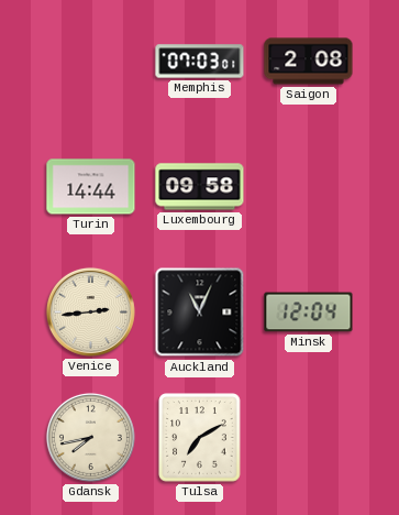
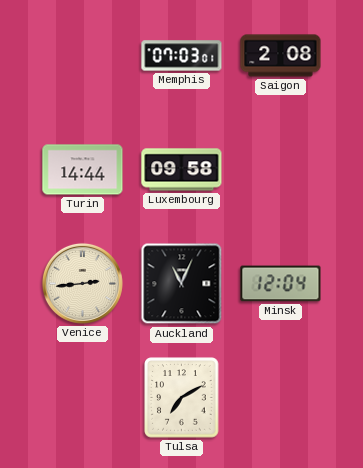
Gdansk: 7:43 -> none
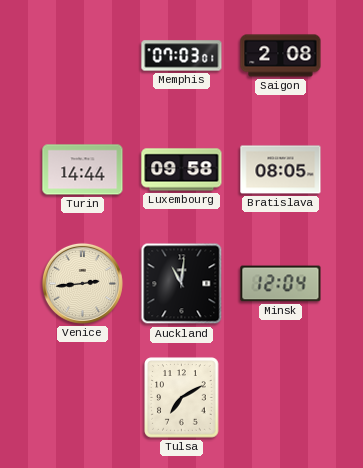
Bratislava: none -> 08:05
Auckland: 11:04 -> 11:01
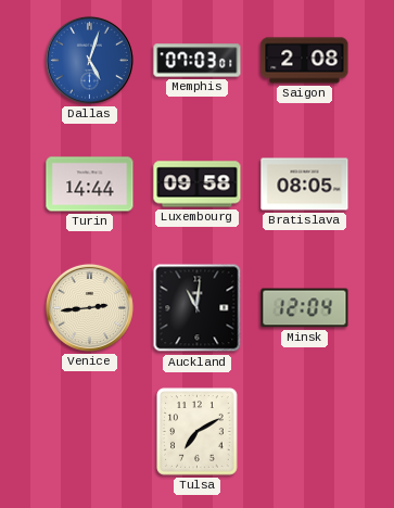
Dallas: none -> 5:03
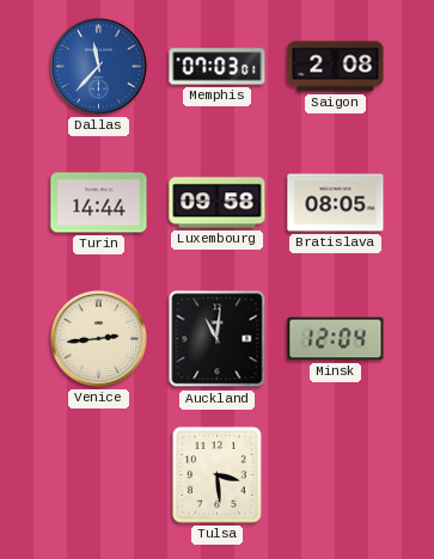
Dallas: 5:03 -> 11:37
Tulsa: 7:10 -> 3:29
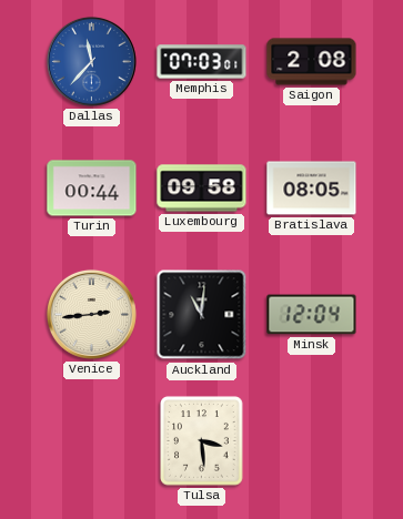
Turin: 14:44 -> 00:44
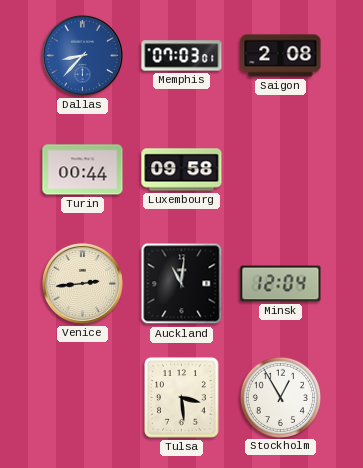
Dallas: 11:37 -> 8:37
Bratislava: 08:05 -> none
Stockholm: none -> 12:55
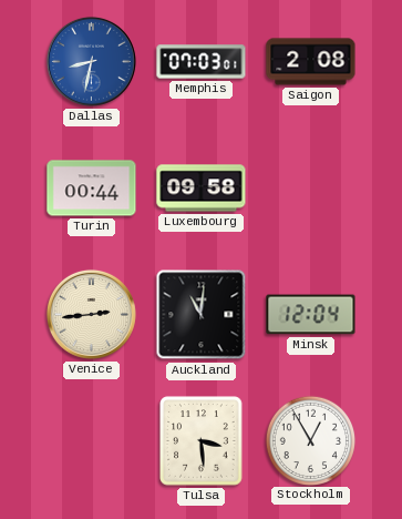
Dallas: 8:37 -> 8:32
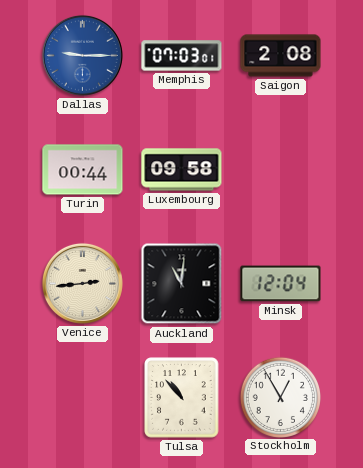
Dallas: 8:32 -> 9:15
Tulsa: 3:29 -> 10:53
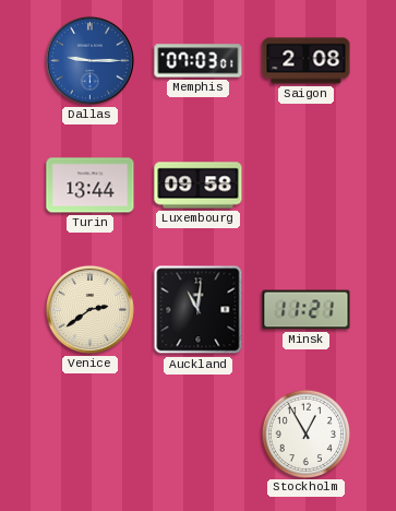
Turin: 00:44 -> 13:44
Venice: 2:44 -> 2:39
Minsk: 12:04 -> 11:21
Tulsa: 10:53 -> none
